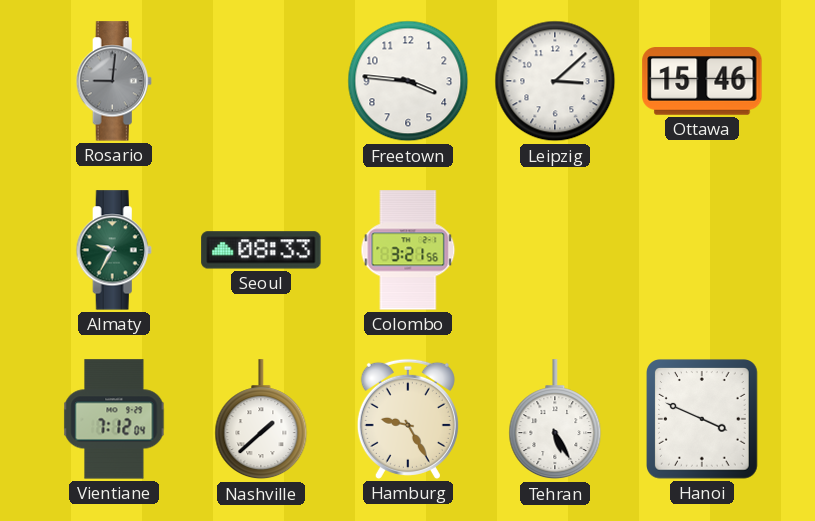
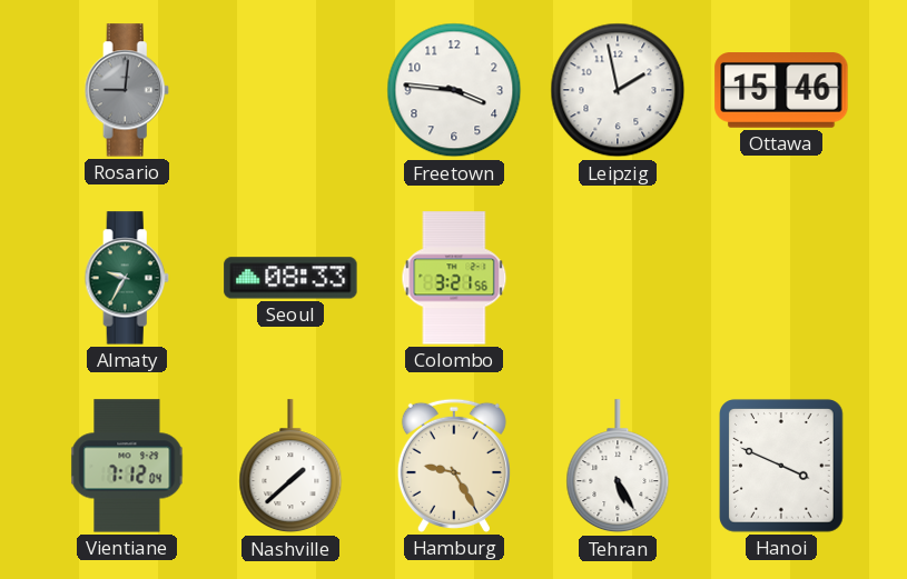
Leipzig: 3:08 -> 1:58
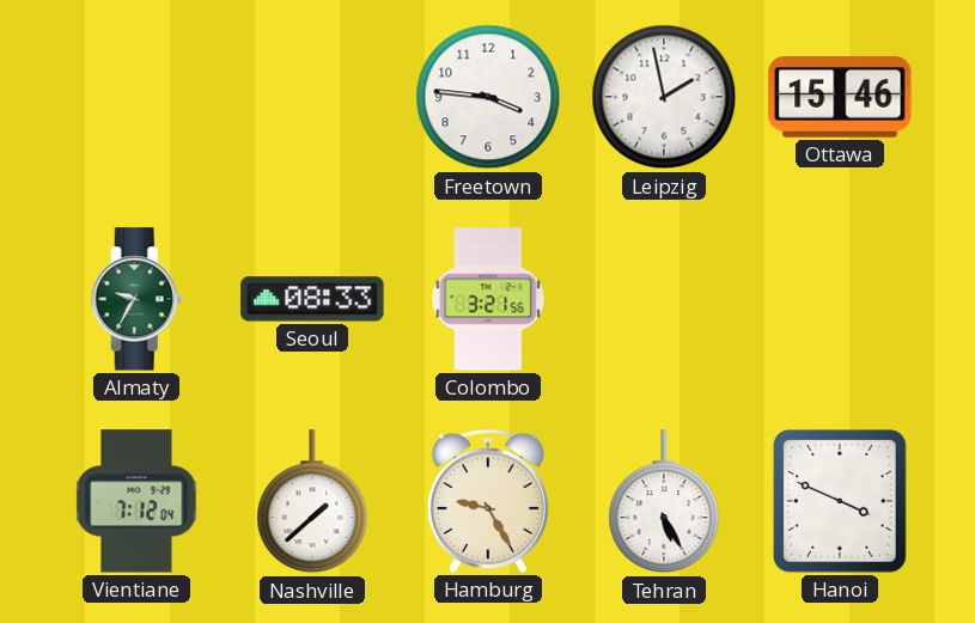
Rosario: 9:01 -> none
